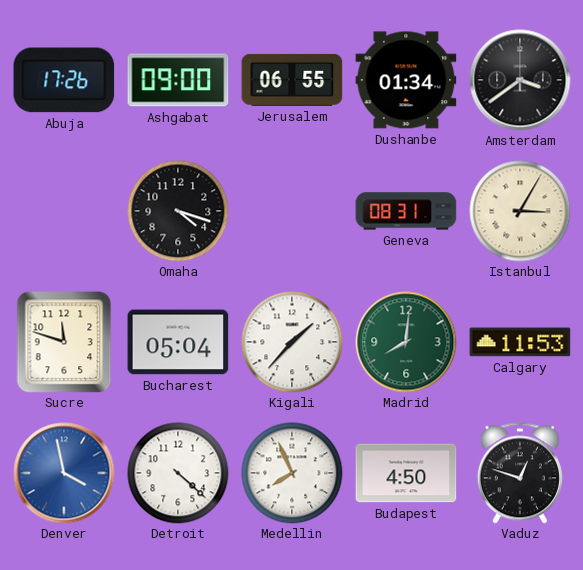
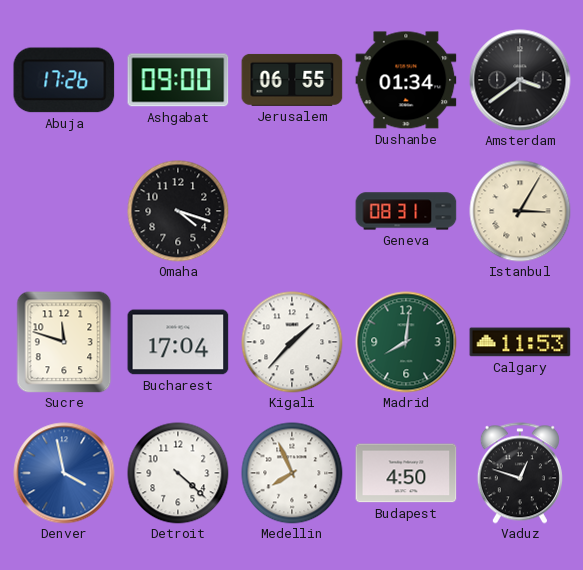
Bucharest: 05:04 -> 17:04
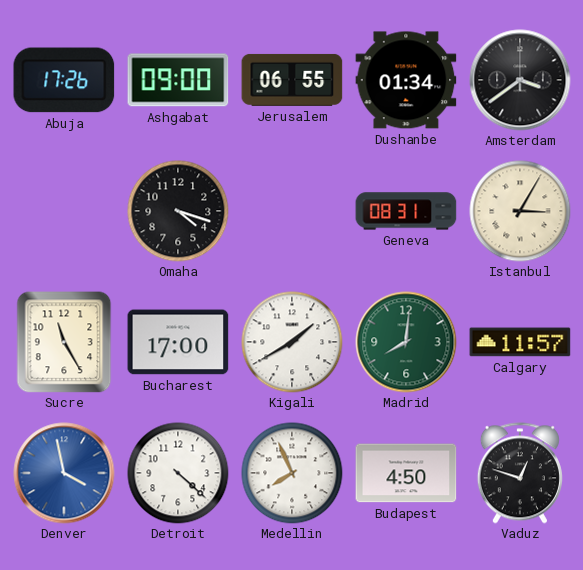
Sucre: 11:48 -> 11:25
Bucharest: 17:04 -> 17:00
Kigali: 1:37 -> 1:40
Calgary: 11:53 -> 11:57
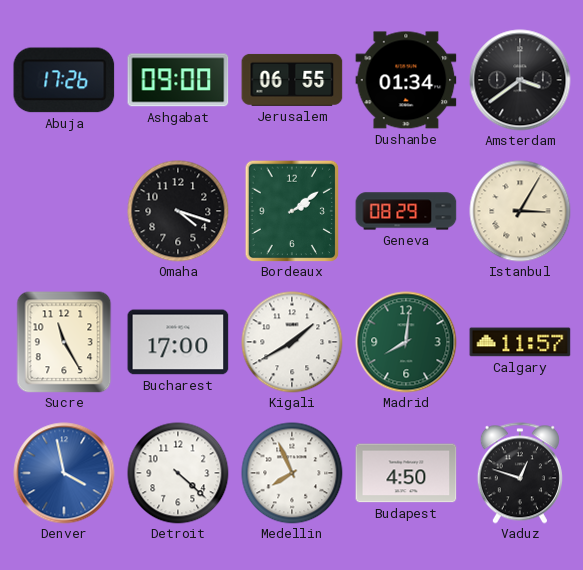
Bordeaux: none -> 2:09
Geneva: 08:31 -> 08:29
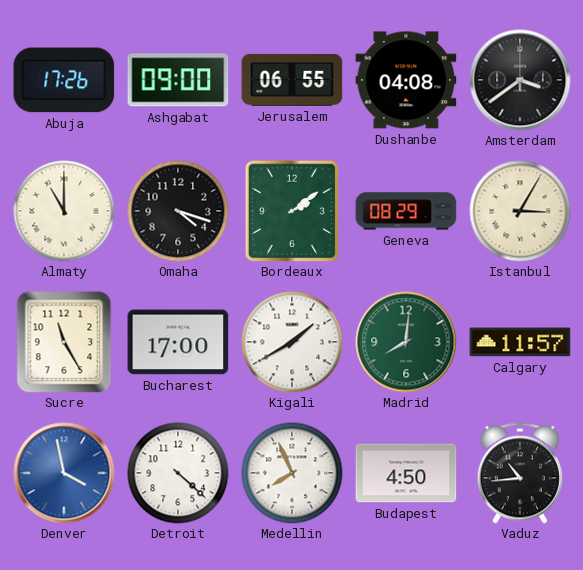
Dushanbe: 01:34 -> 04:08
Almaty: none -> 11:00
Vaduz: 12:48 -> 10:44
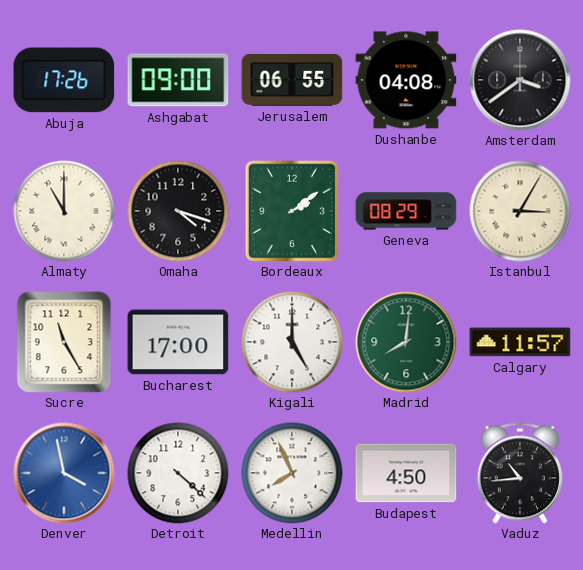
Kigali: 1:40 -> 5:00
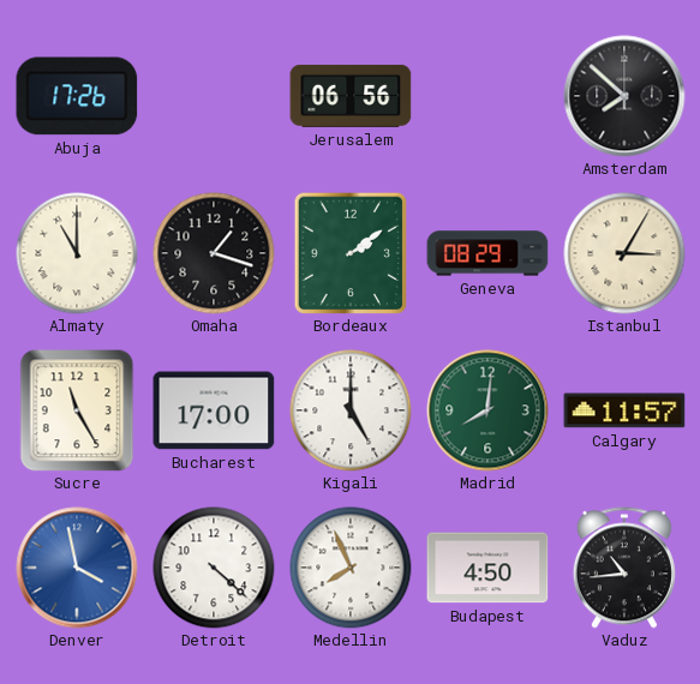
Ashgabat: 09:00 -> none
Jerusalem: 06:55 -> 06:56
Dushanbe: 04:08 -> none
Amsterdam: 3:39 -> 7:52
Omaha: 4:18 -> 1:18
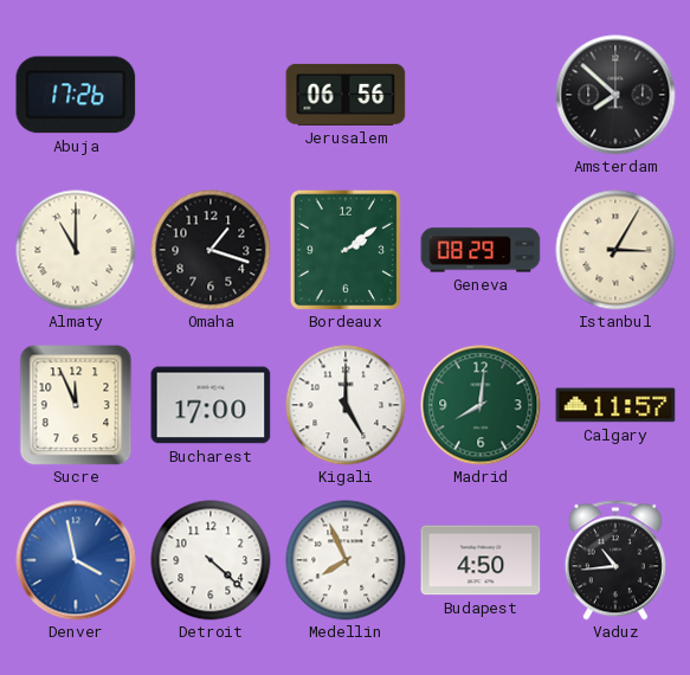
Sucre: 11:25 -> 11:56
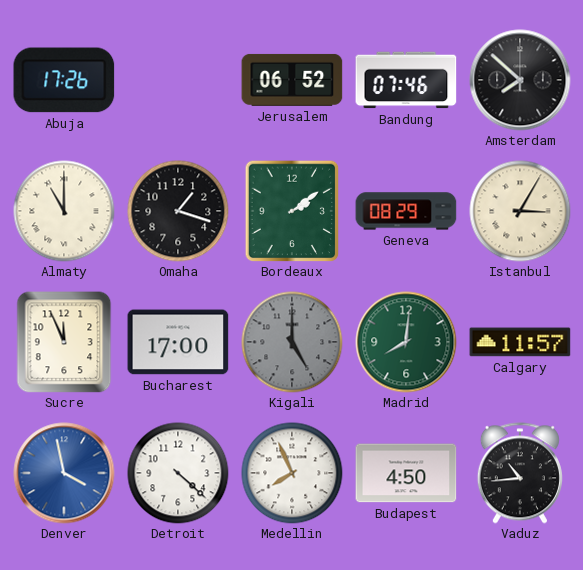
Jerusalem: 06:56 -> 06:52
Bandung: none -> 07:46
Kigali dial: white -> grey
